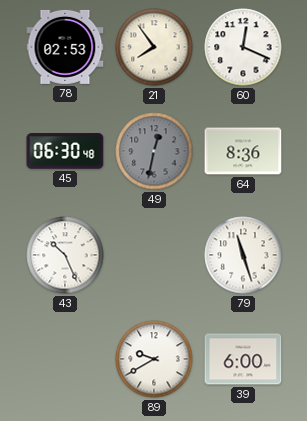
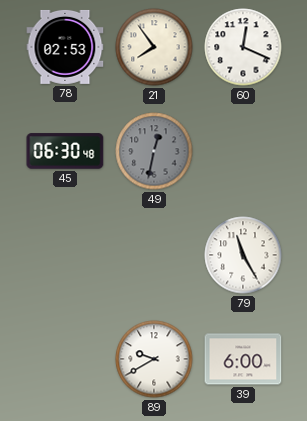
64: 8:36 -> none
43: 10:26 -> none
79: 11:27 -> 11:25
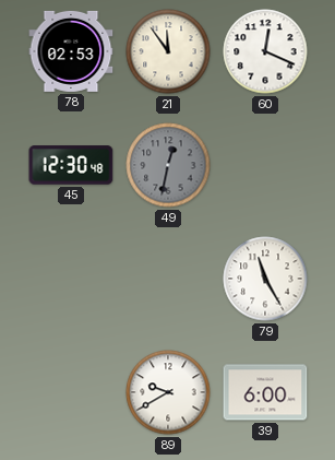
21: 7:54 -> 11:54
45: 06:30 -> 12:30
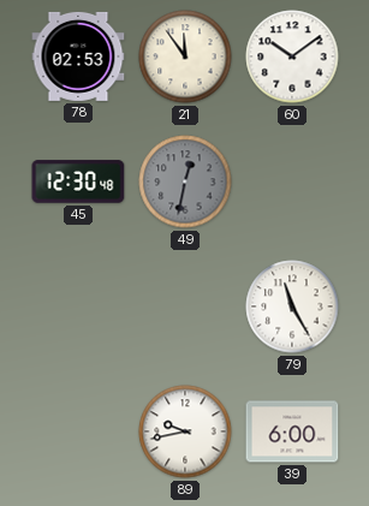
60: 12:19 -> 10:09
89: 9:40 -> 9:43
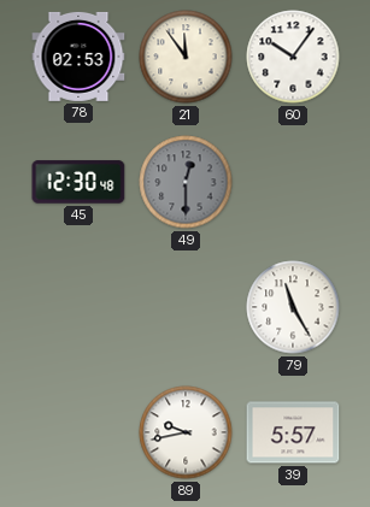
60: 10:09 -> 10:06
49: 12:32 -> 12:30
39: 6:00 -> 5:57
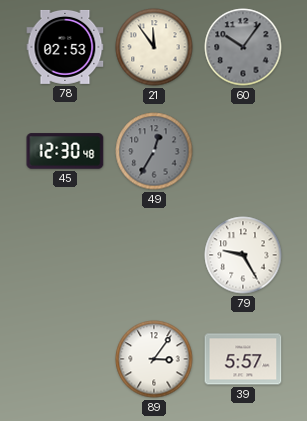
60 dial: white -> grey
49: 12:30 -> 12:35
79: 11:25 -> 9:25
89: 9:43 -> 3:06
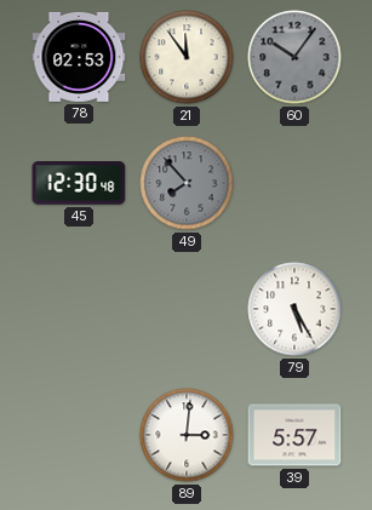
49: 12:35 -> 7:53
79: 9:25 -> 5:25
89: 3:06 -> 3:01
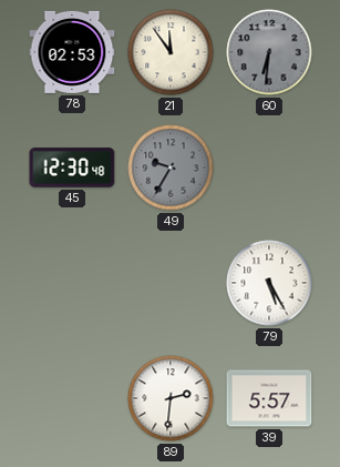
60: 10:06 -> 6:31
49: 7:53 -> 9:35
89: 3:01 -> 2:31
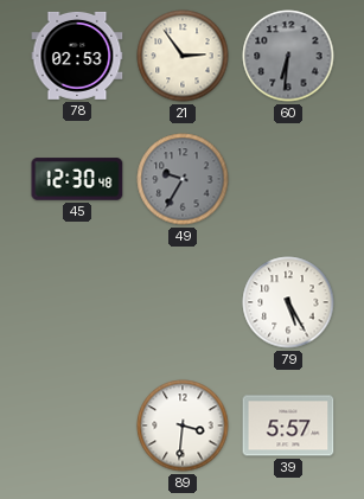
21: 11:54 -> 2:54
89: 2:31 -> 3:31
